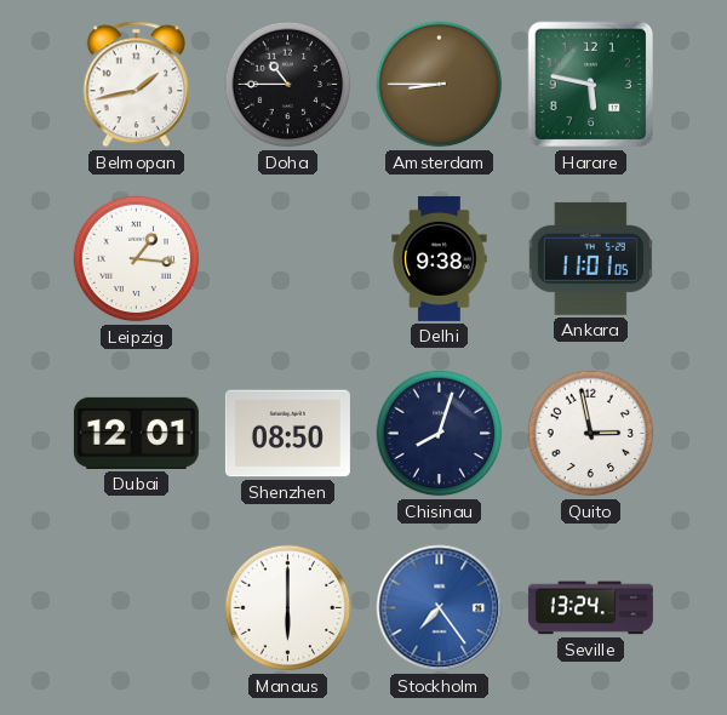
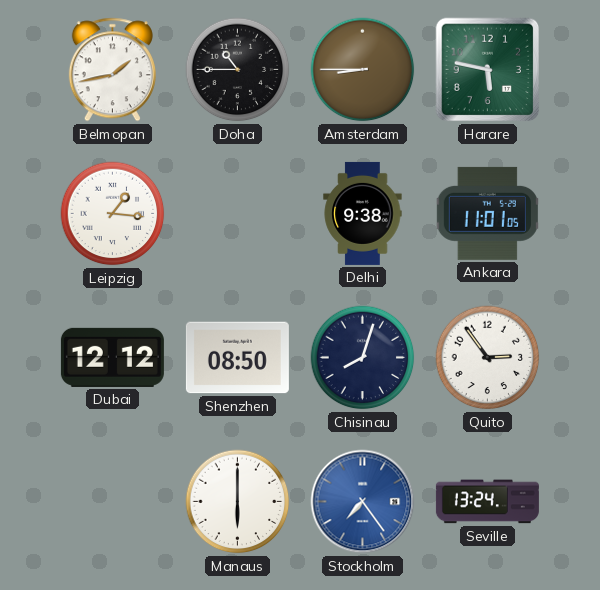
Dubai: 12:01 -> 12:12
Quito: 2:58 -> 2:54
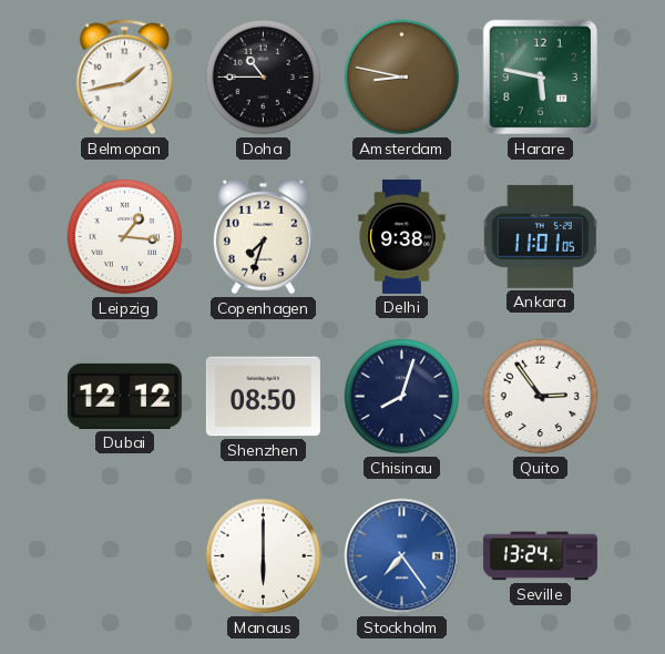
Amsterdam: 8:45 -> 8:47
Copenhagen: none -> 7:33
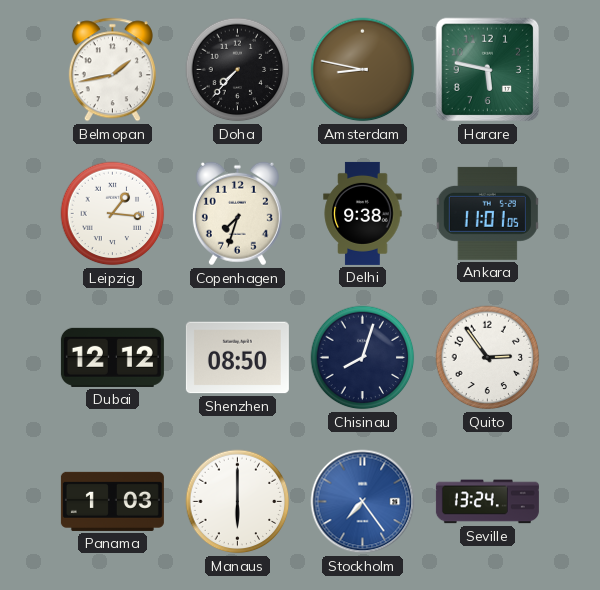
Doha: 10:45 -> 7:37
Panama: none -> 1:03
